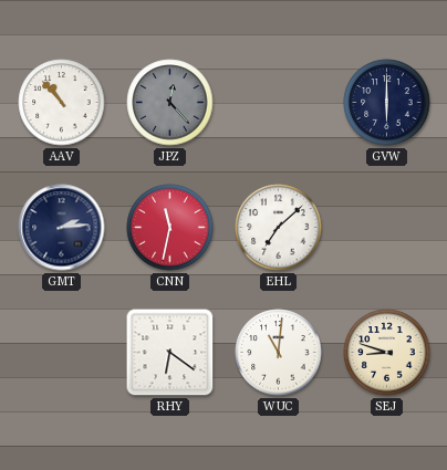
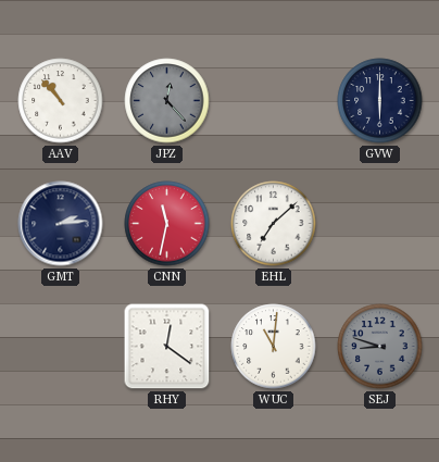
RHY: 6:21 -> 12:21
SEJ dial: cream -> grey
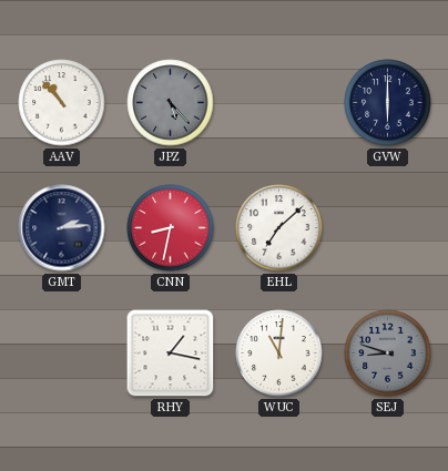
JPZ: 12:23 -> 5:23
CNN: 11:32 -> 8:32
RHY: 12:21 -> 1:17
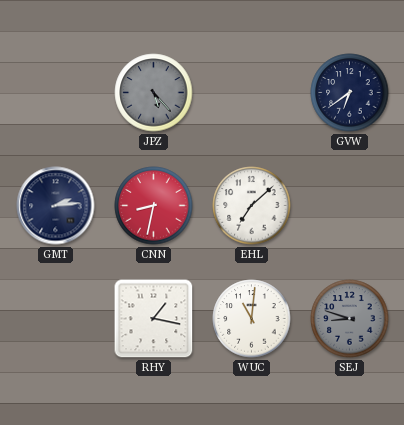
AAV: 10:53 -> none
GVW: 6:00 -> 6:39
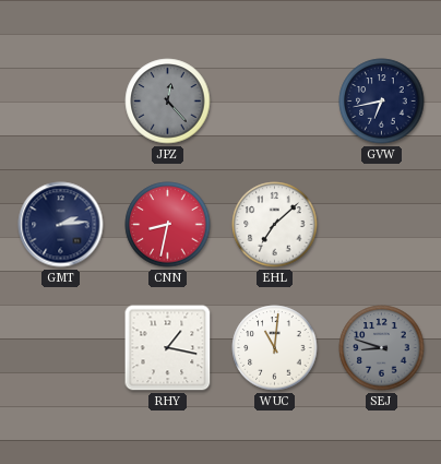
JPZ: 5:23 -> 12:23
GVW: 6:39 -> 6:43
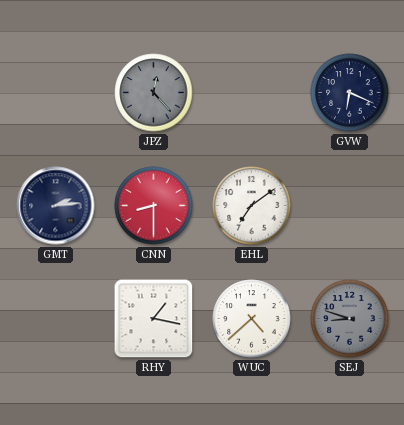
GVW: 6:43 -> 6:19
CNN: 8:32 -> 8:30
EHL: 7:08 -> 7:09
WUC: 11:01 -> 4:38
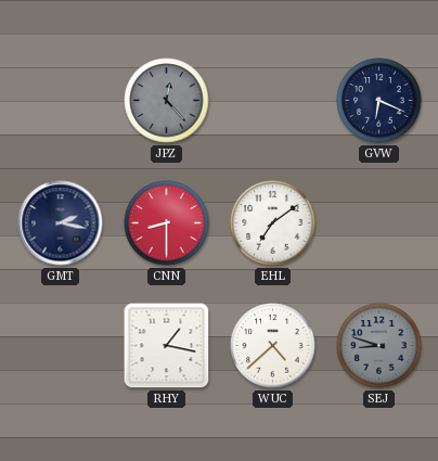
GMT: 2:14 -> 2:17
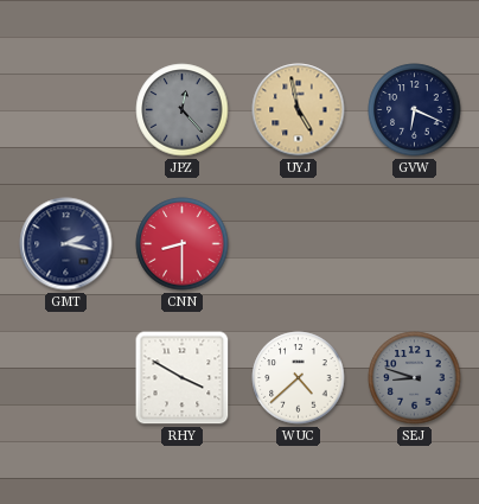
UYJ: none -> 4:58
EHL: 7:09 -> none
RHY: 1:17 -> 3:50
